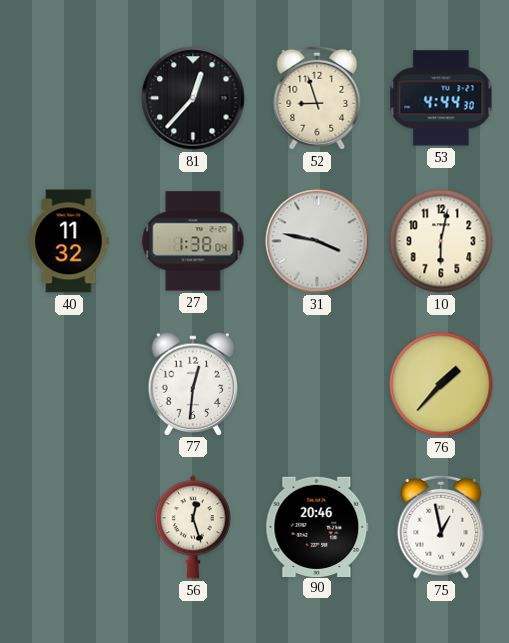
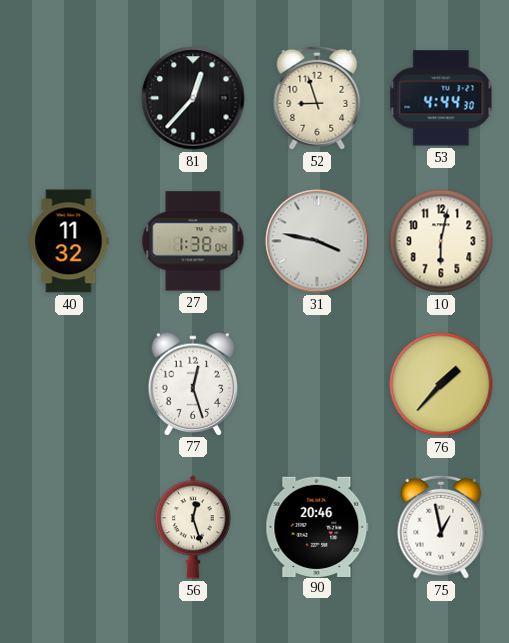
77: 12:31 -> 12:27
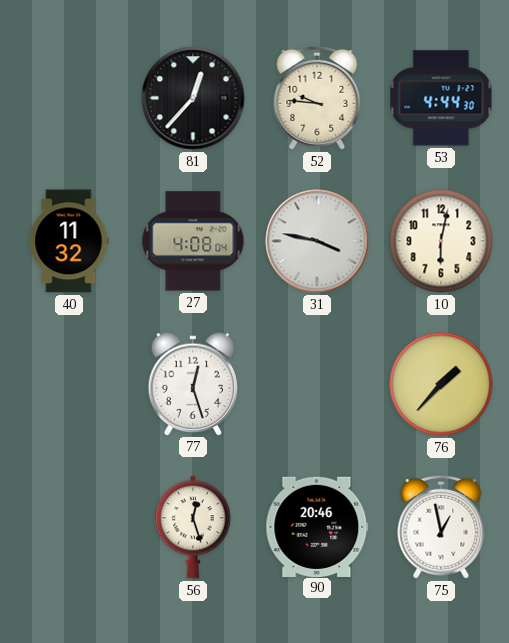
52: 8:57 -> 9:46
27: 1:38 -> 4:08
